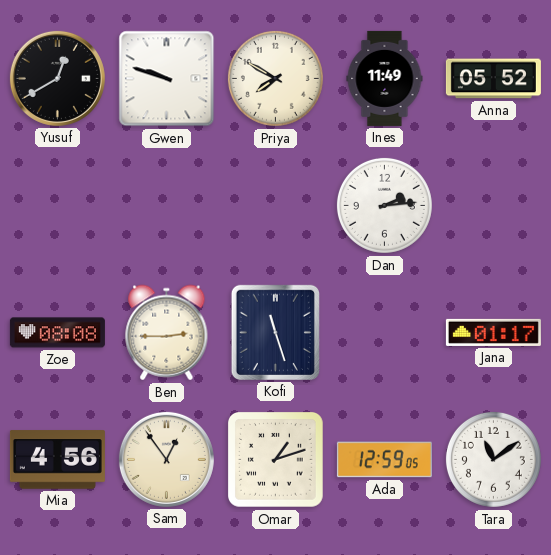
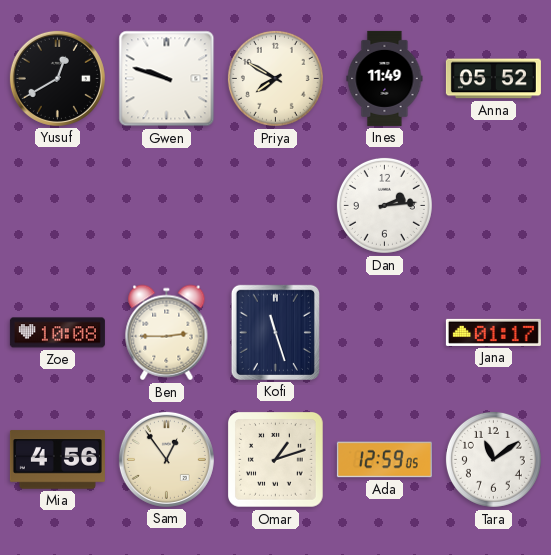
Zoe: 08:08 -> 10:08
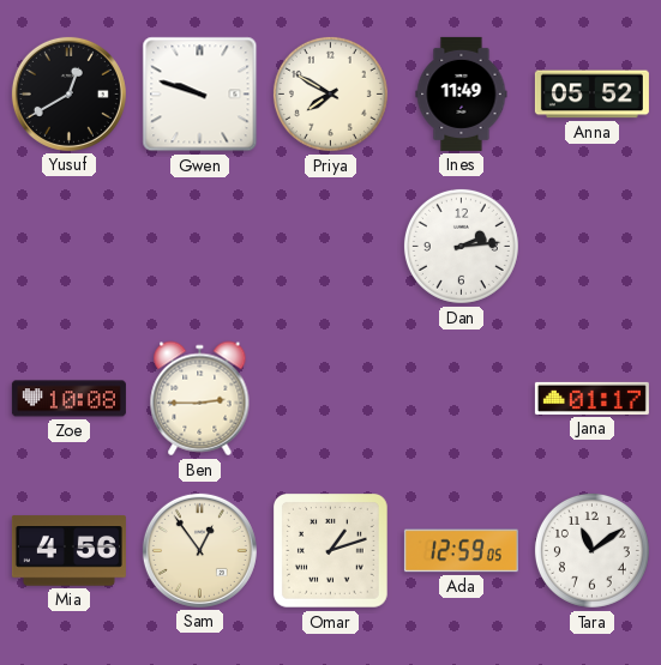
Kofi: 11:27 -> none
